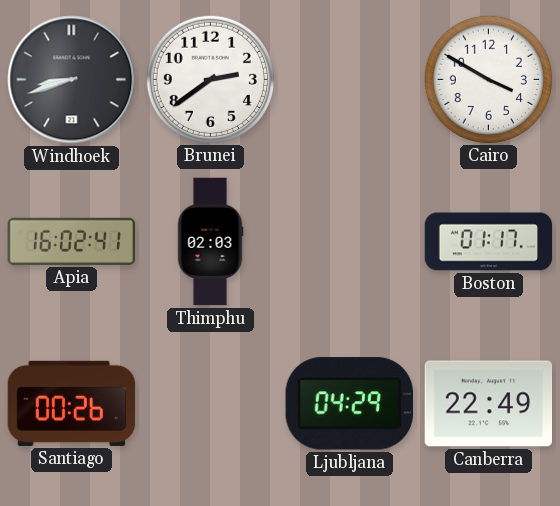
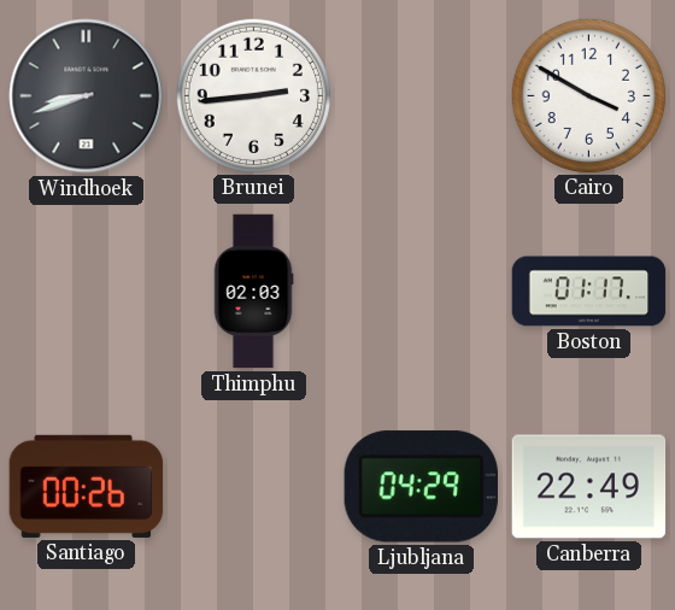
Brunei: 2:39 -> 2:44
Apia: 16:02 -> none
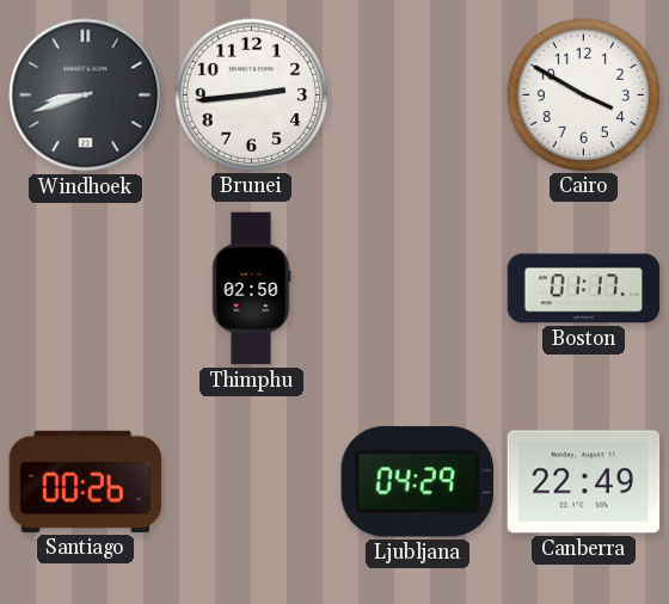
Thimphu: 02:03 -> 02:50
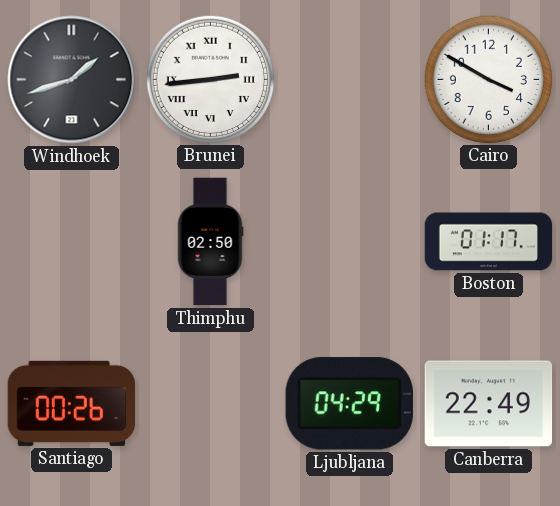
Windhoek: 8:42 -> 1:42
Brunei numerals: Arabic -> Roman
